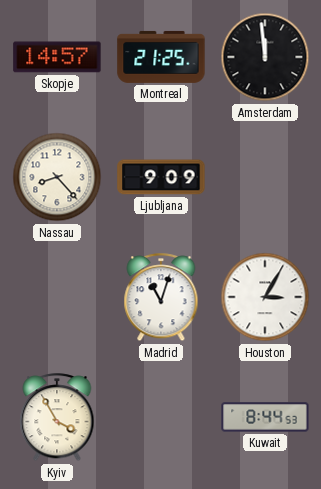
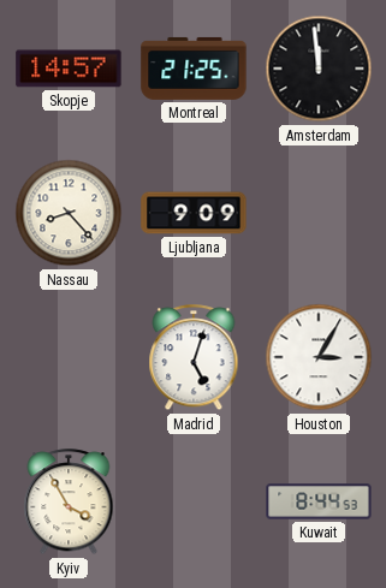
Madrid: 11:03 -> 5:03
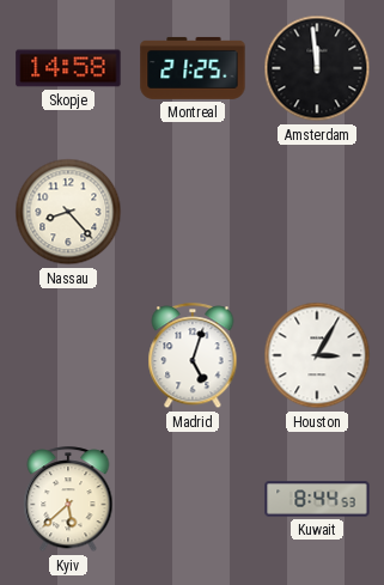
Skopje: 14:57 -> 14:58
Ljubljana: 9:09 -> none
Kyiv: 3:55 -> 5:38
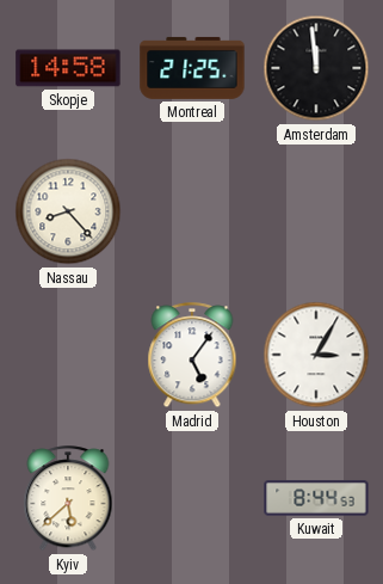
Madrid: 5:03 -> 5:06
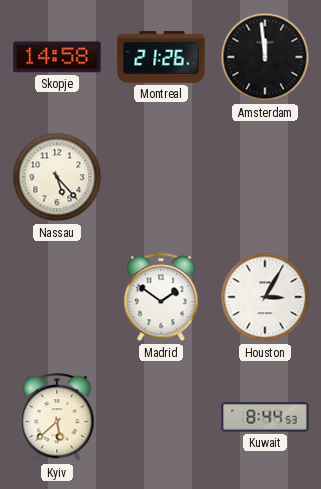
Montreal: 21:25 -> 21:26
Nassau: 8:23 -> 5:23
Madrid: 5:06 -> 1:51
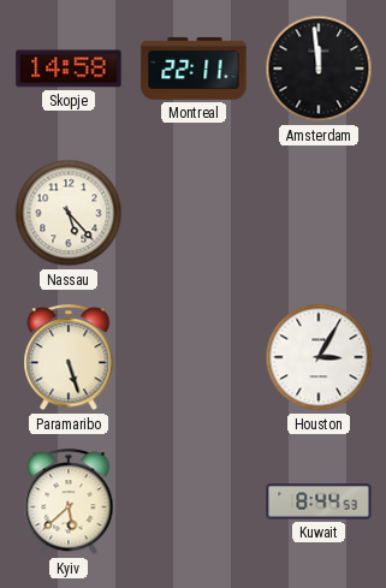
Montreal: 21:26 -> 22:11
Paramaribo: none -> 5:27
Madrid: 1:51 -> none
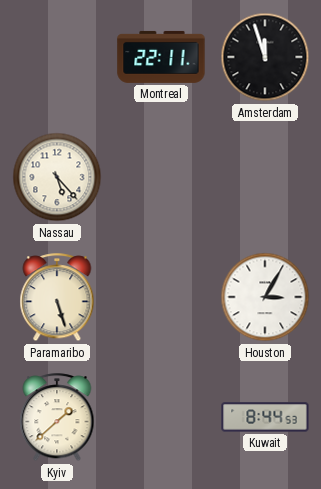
Skopje: 14:58 -> none
Amsterdam: 11:59 -> 11:57
Kyiv: 5:38 -> 1:38
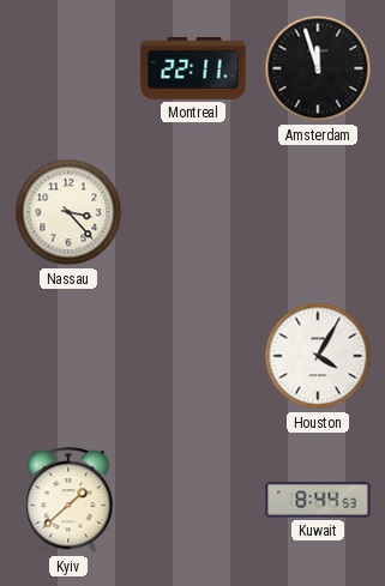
Nassau: 5:23 -> 3:23
Paramaribo: 5:27 -> none
Houston: 3:05 -> 4:05
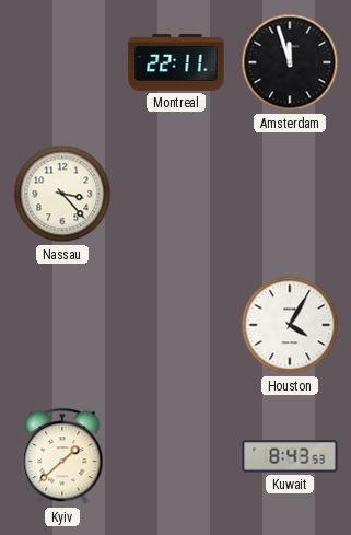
Kuwait: 8:44 -> 8:43
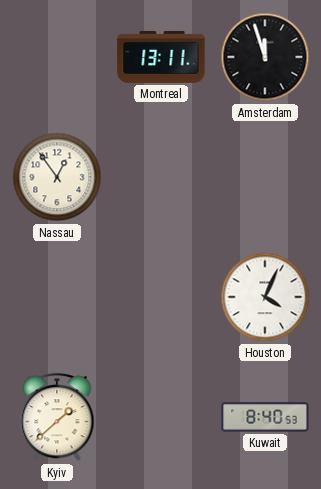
Montreal: 22:11 -> 13:11
Nassau: 3:23 -> 12:54
Houston: 4:05 -> 4:04
Kuwait: 8:43 -> 8:40
